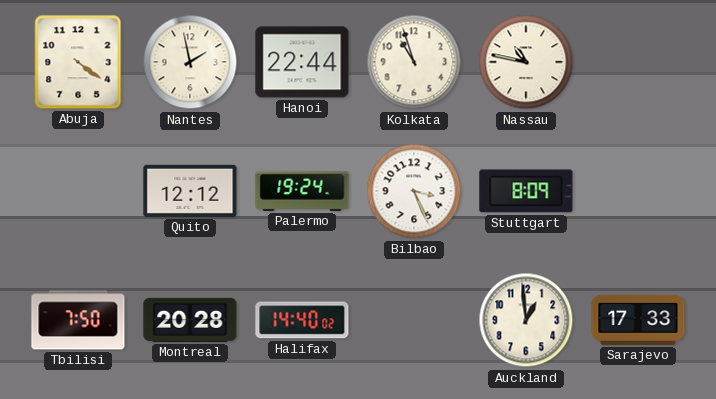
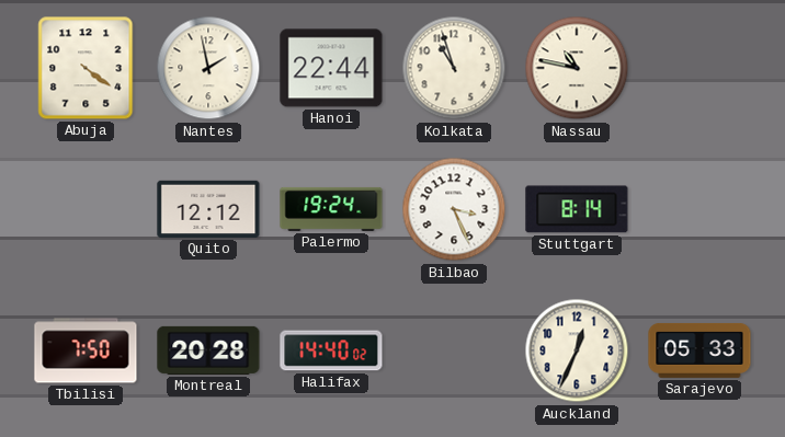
Stuttgart: 8:09 -> 8:14
Auckland: 12:59 -> 12:34
Sarajevo: 17:33 -> 05:33
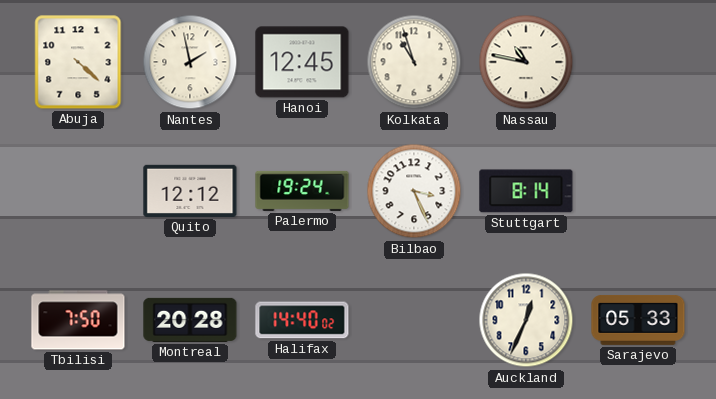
Abuja: 4:21 -> 4:22
Hanoi: 22:44 -> 12:45
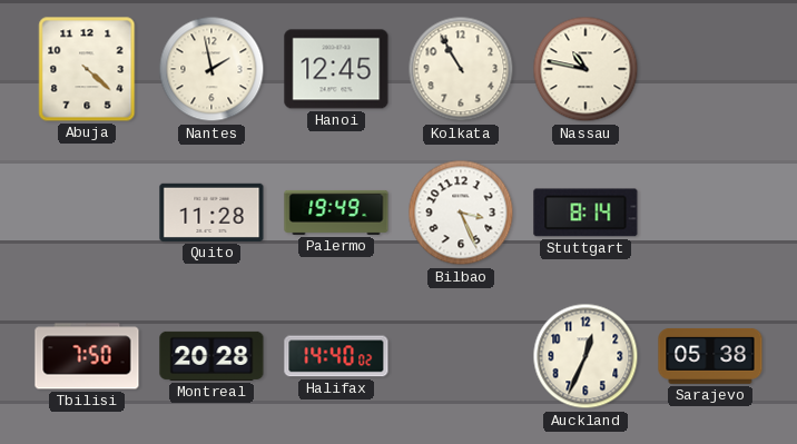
Kolkata: 10:57 -> 10:55
Quito: 12:12 -> 11:28
Palermo: 19:24 -> 19:49
Sarajevo: 05:33 -> 05:38
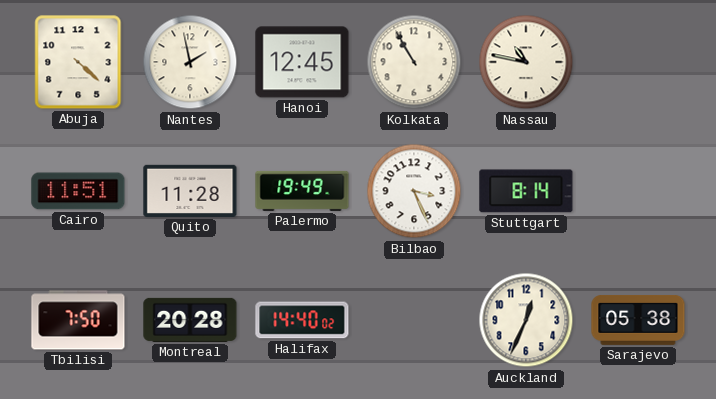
Cairo: none -> 11:51
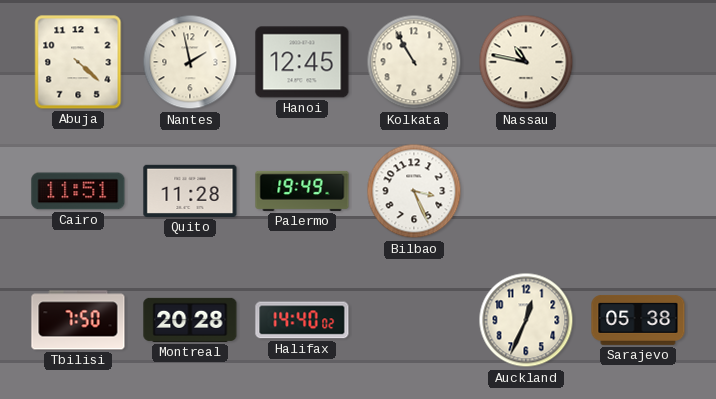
Stuttgart: 8:14 -> none
